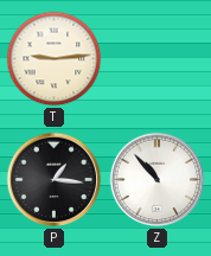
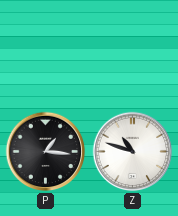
T: 9:14 -> none
Z: 10:53 -> 10:48
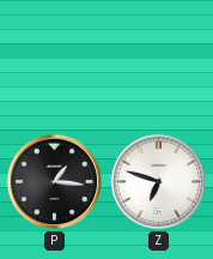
Z: 10:48 -> 6:48
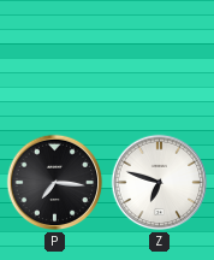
P: 1:16 -> 7:16
